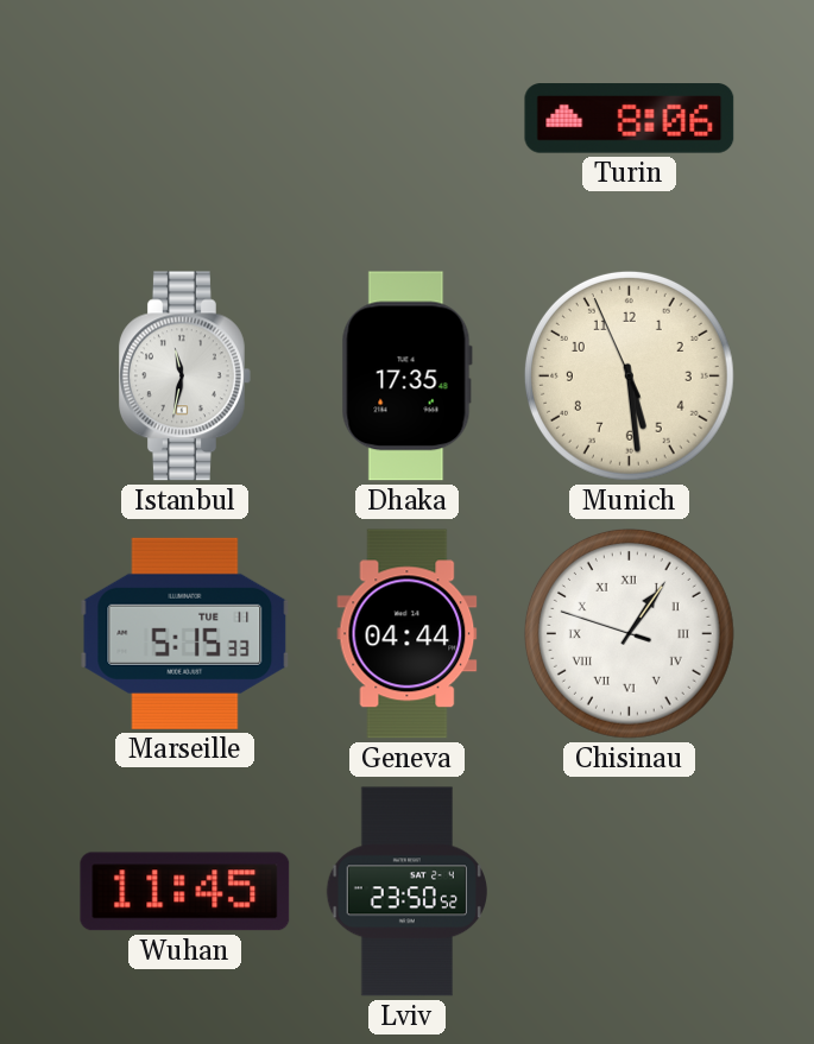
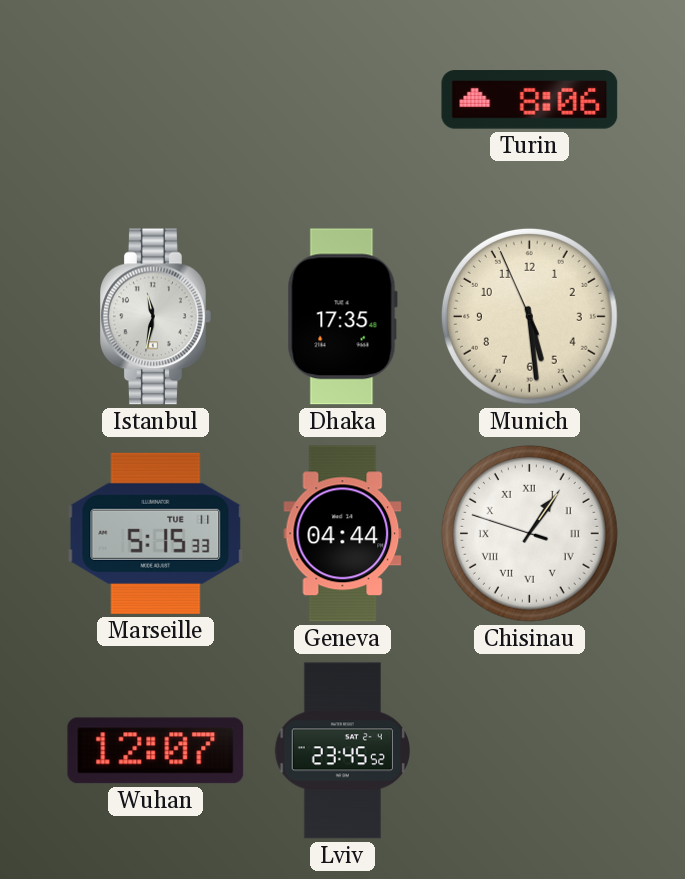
Wuhan: 11:45 -> 12:07
Lviv: 23:50 -> 23:45
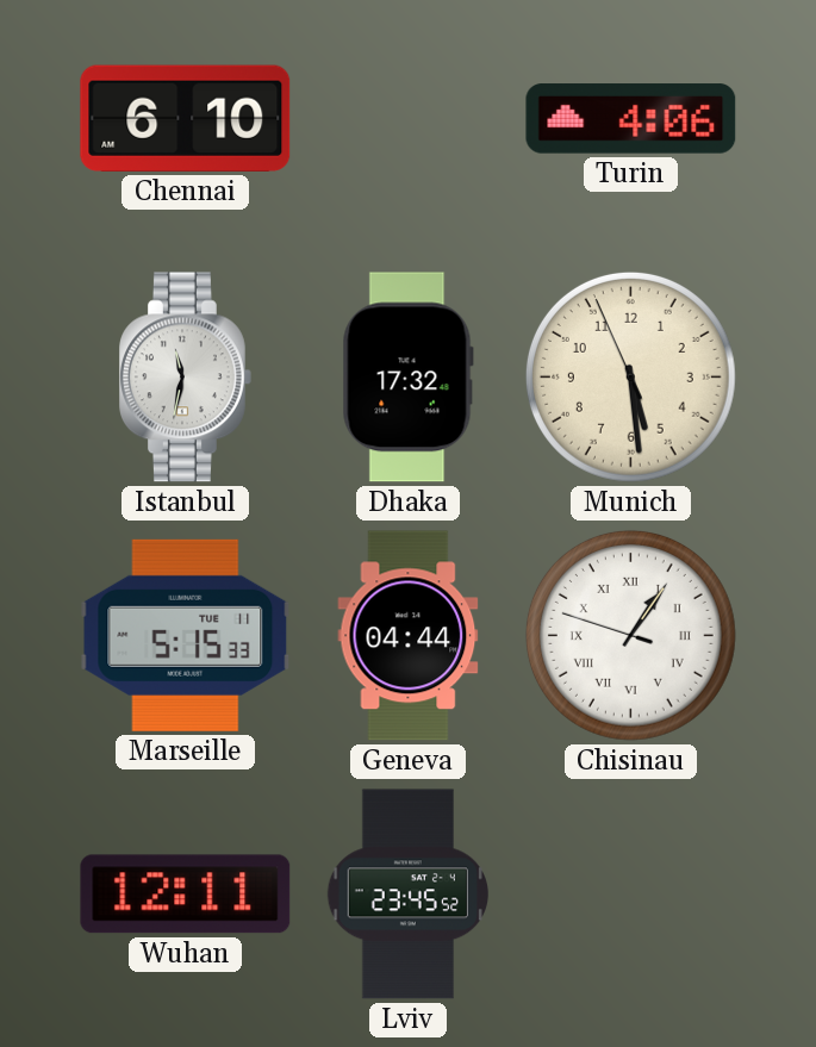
Chennai: none -> 6:10
Turin: 8:06 -> 4:06
Dhaka: 17:35 -> 17:32
Wuhan: 12:07 -> 12:11
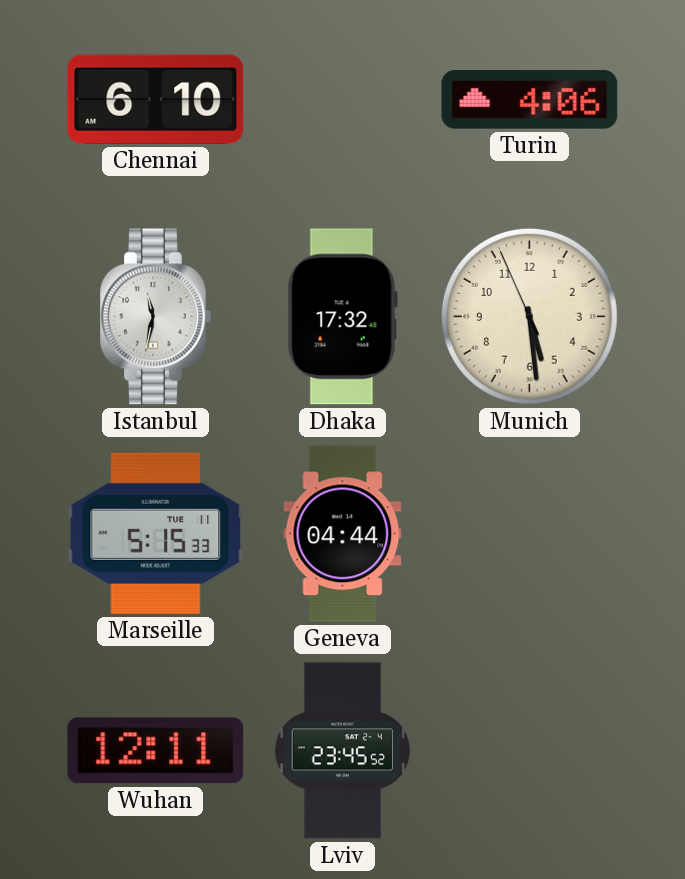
Chisinau: 1:05 -> none
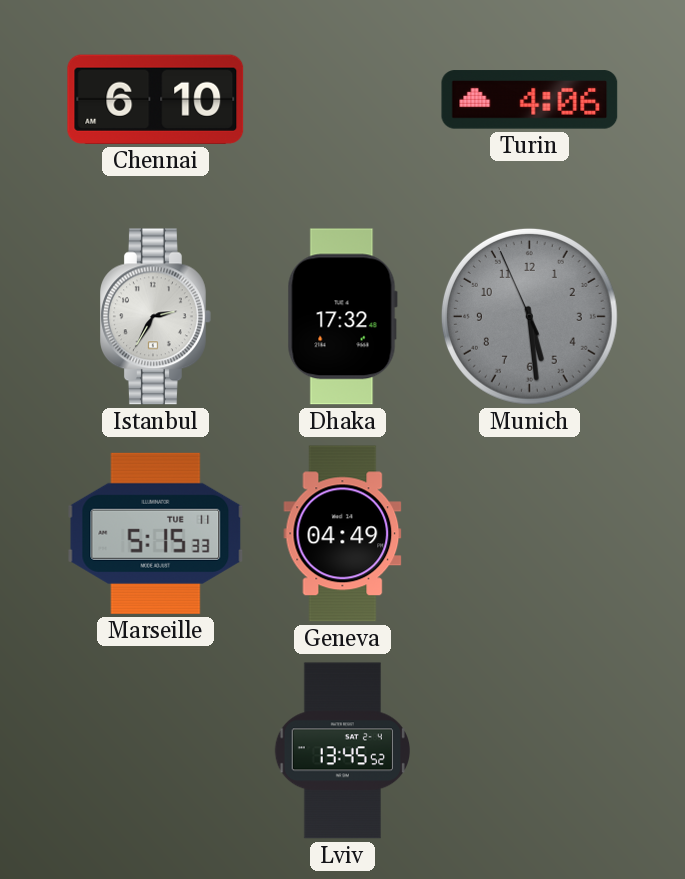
Istanbul: 11:32 -> 2:35
Munich dial: cream -> grey
Geneva: 04:44 -> 04:49
Wuhan: 12:11 -> none
Lviv: 23:45 -> 13:45
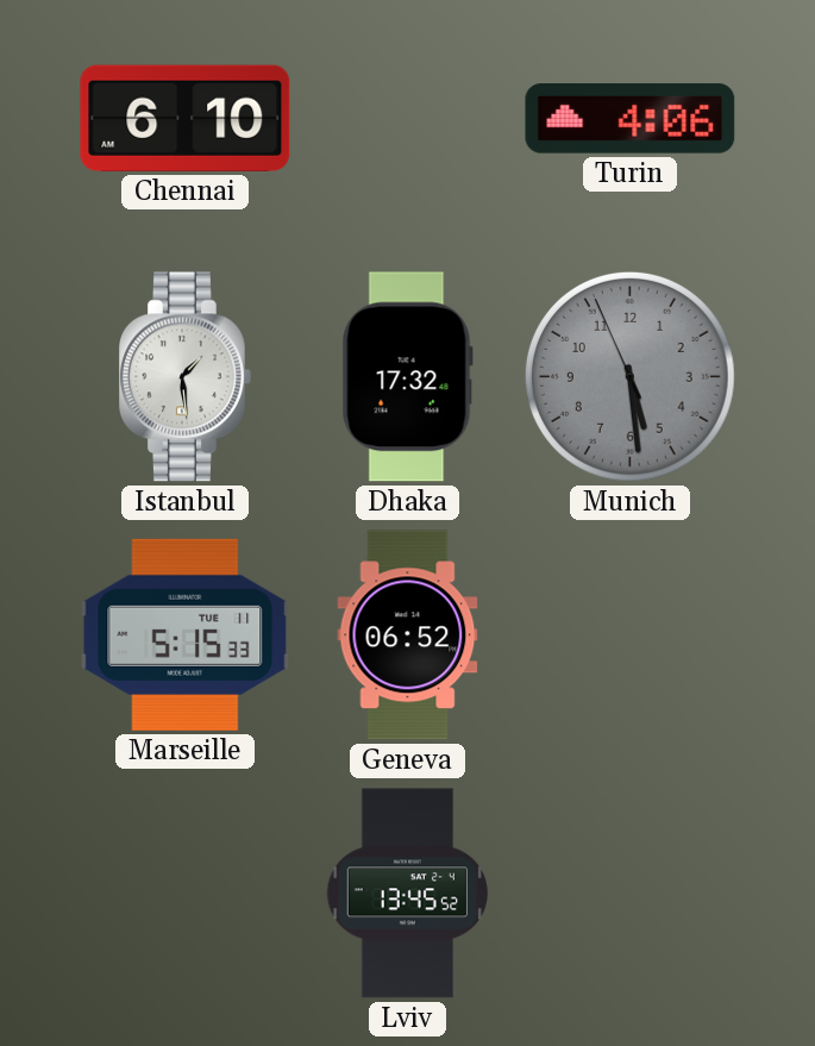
Istanbul: 2:35 -> 1:29
Geneva: 04:49 -> 06:52
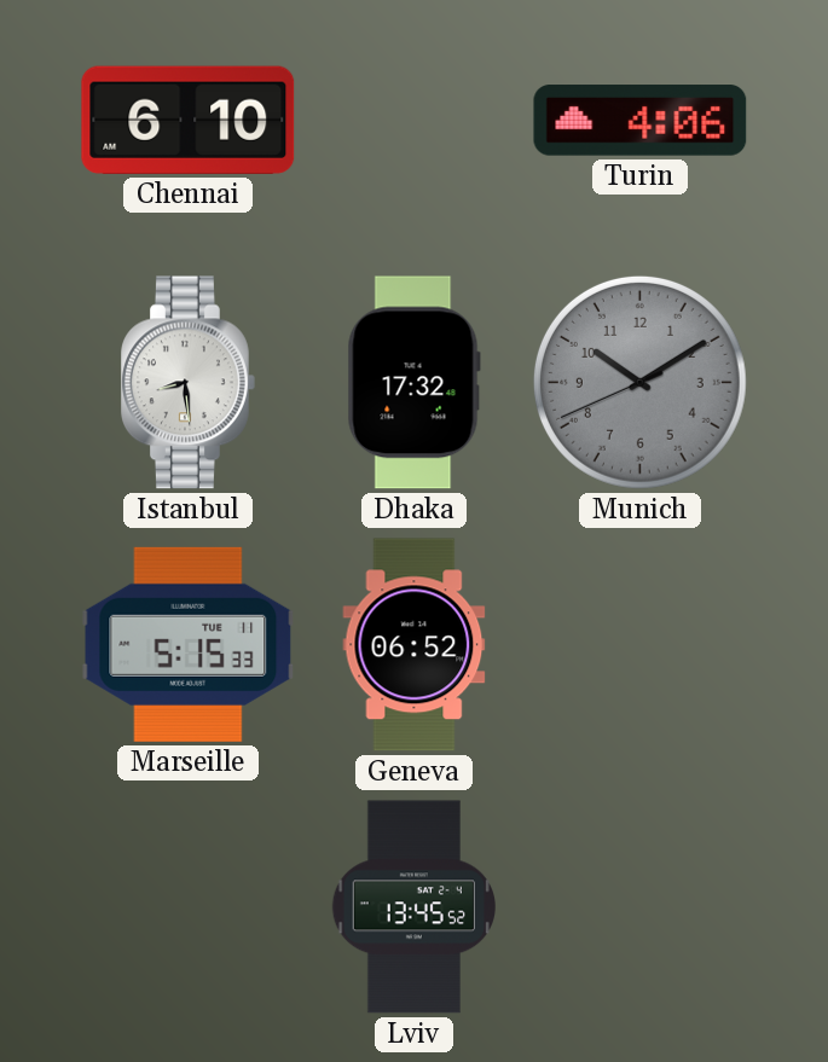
Istanbul: 1:29 -> 8:29
Munich: 5:28 -> 10:09
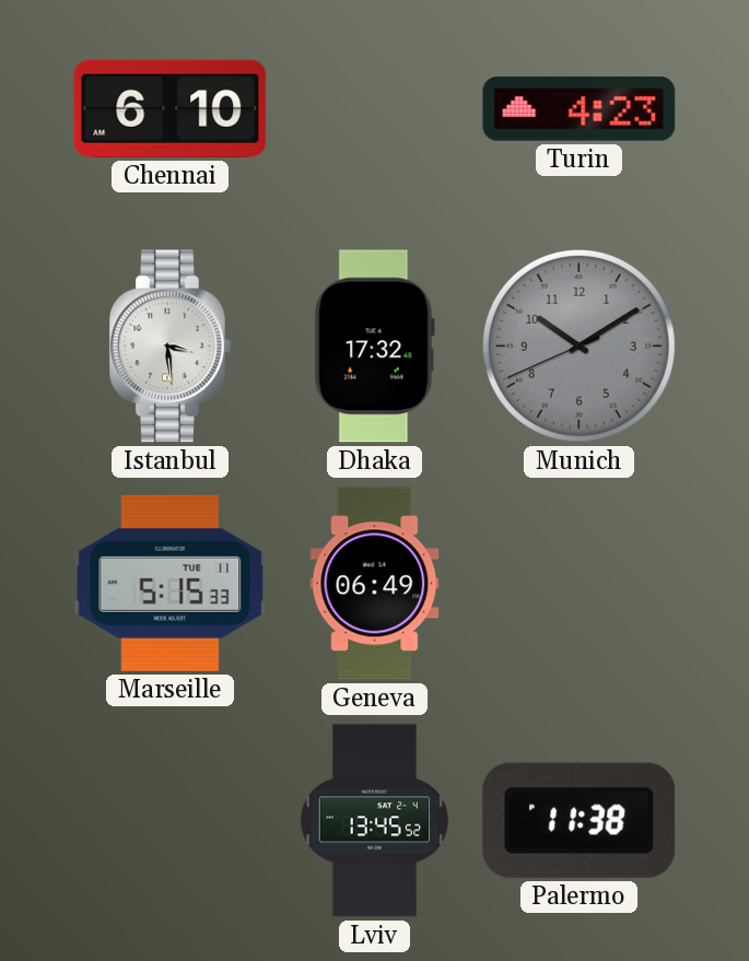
Turin: 4:06 -> 4:23
Istanbul: 8:29 -> 3:29
Geneva: 06:52 -> 06:49
Palermo: none -> 11:38
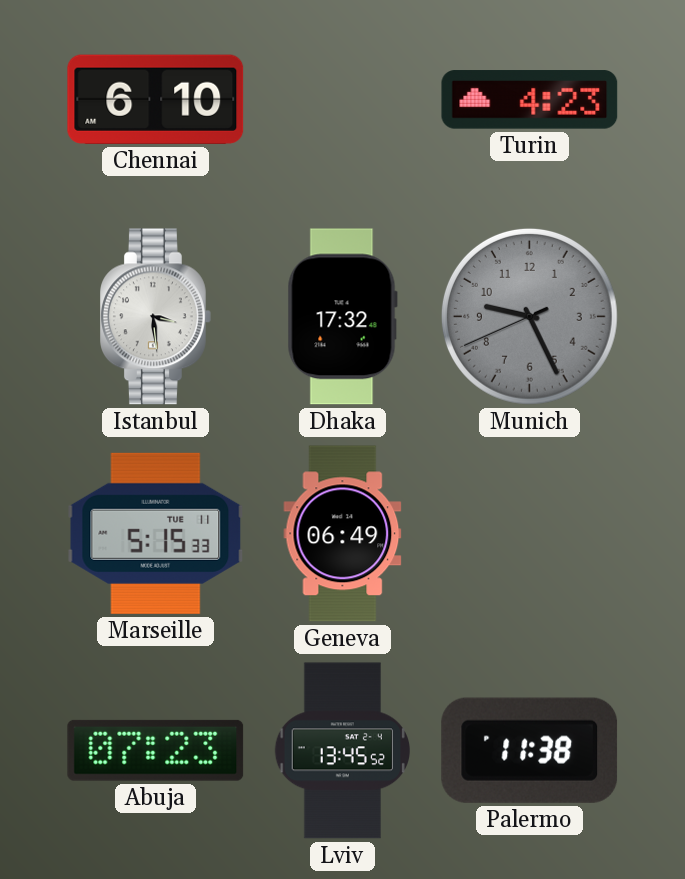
Munich: 10:09 -> 9:25
Abuja: none -> 07:23
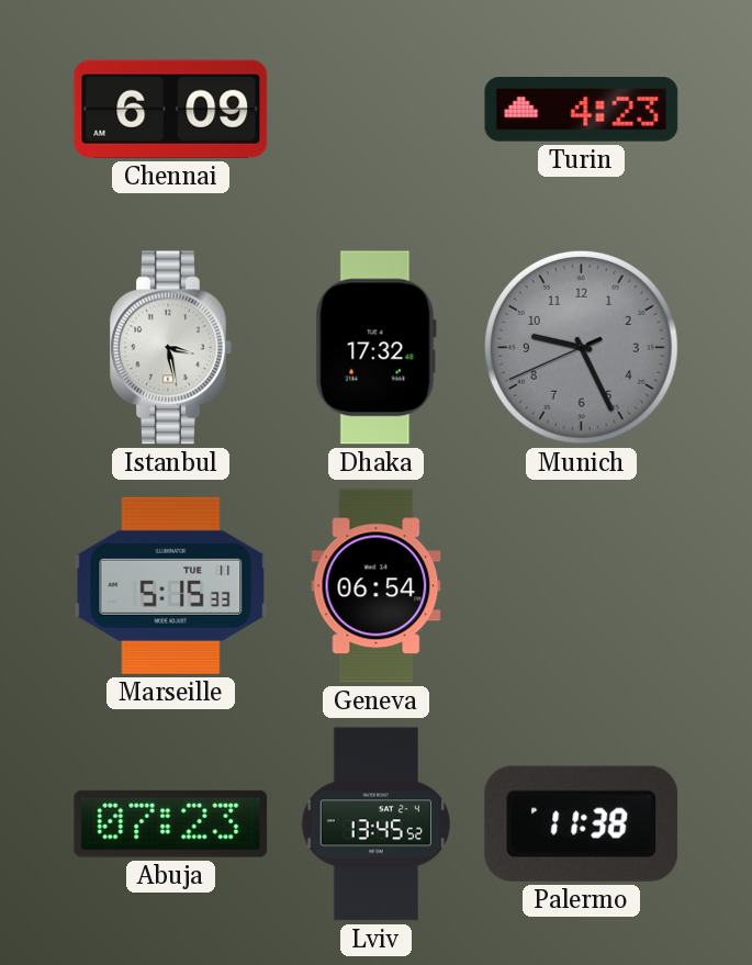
Chennai: 6:10 -> 6:09
Istanbul: 3:29 -> 3:28
Geneva: 06:49 -> 06:54
